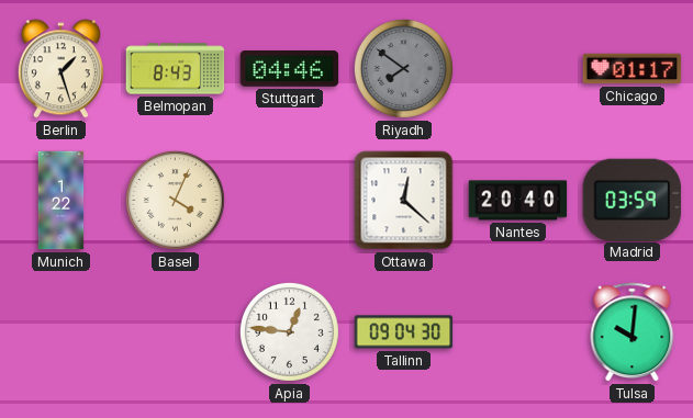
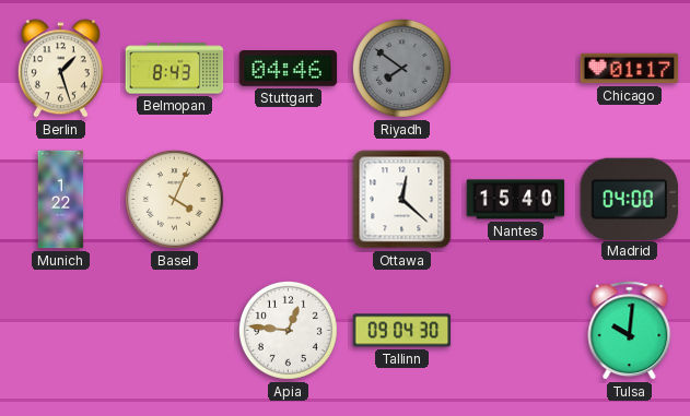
Nantes: 20:40 -> 15:40
Madrid: 03:59 -> 04:00
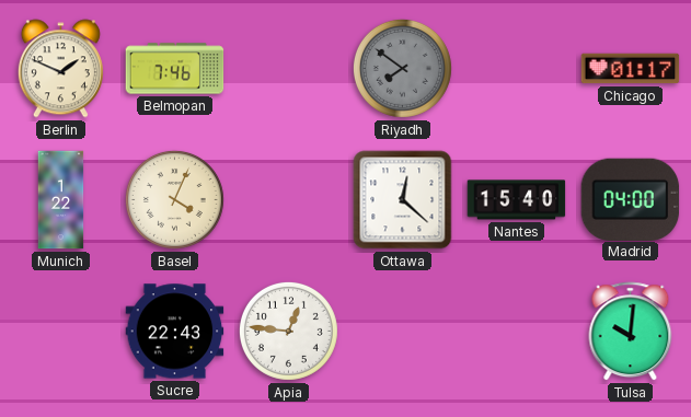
Berlin: 1:27 -> 1:49
Belmopan: 8:43 -> 7:46
Stuttgart: 04:46 -> none
Sucre: none -> 22:43
Tallinn: 09:04 -> none
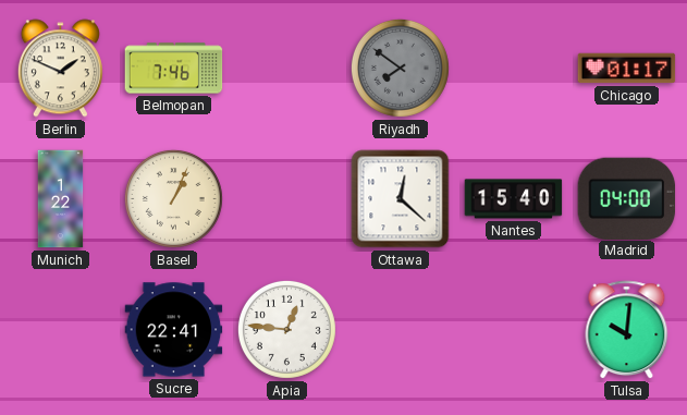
Basel: 4:04 -> 1:04
Sucre: 22:43 -> 22:41
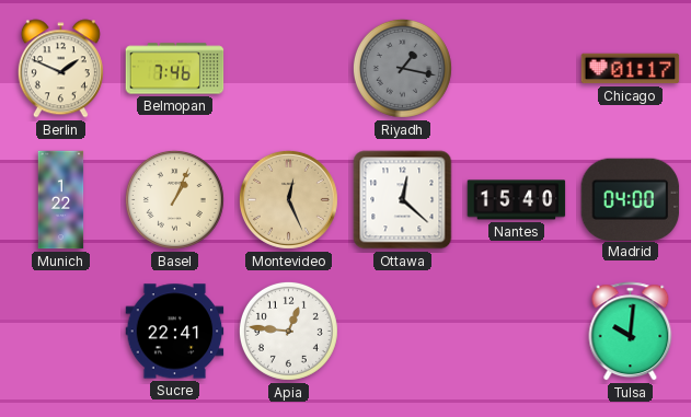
Riyadh: 7:51 -> 1:17
Montevideo: none -> 12:26
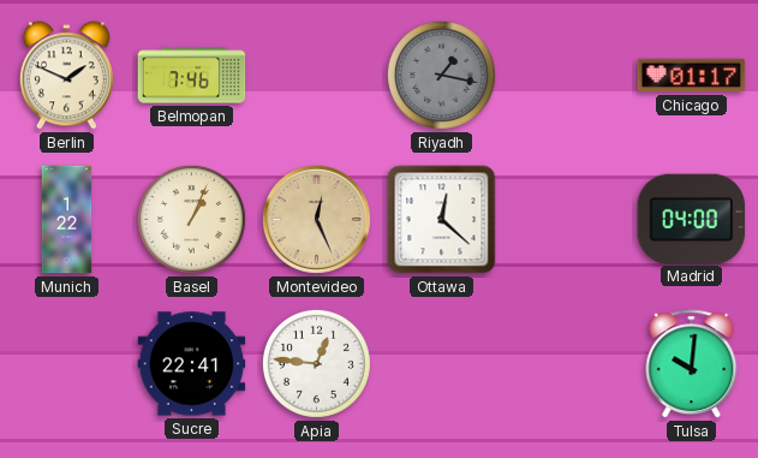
Nantes: 15:40 -> none
